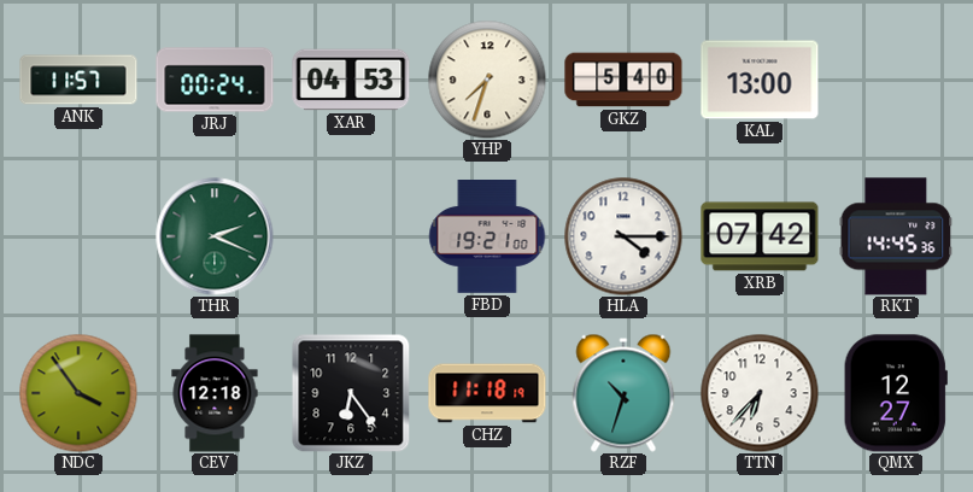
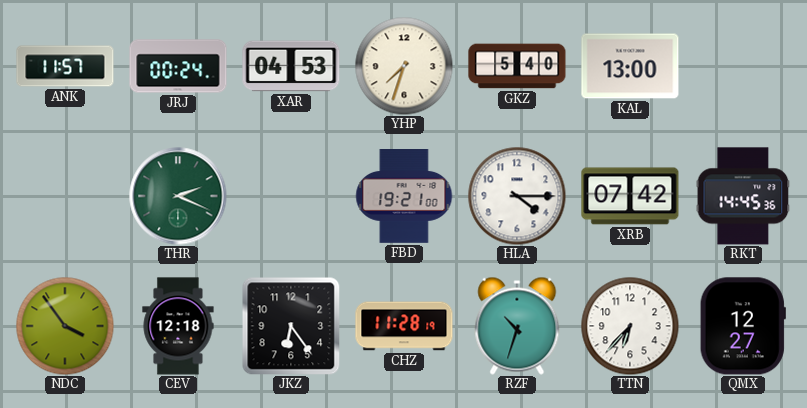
CHZ: 11:18 -> 11:28
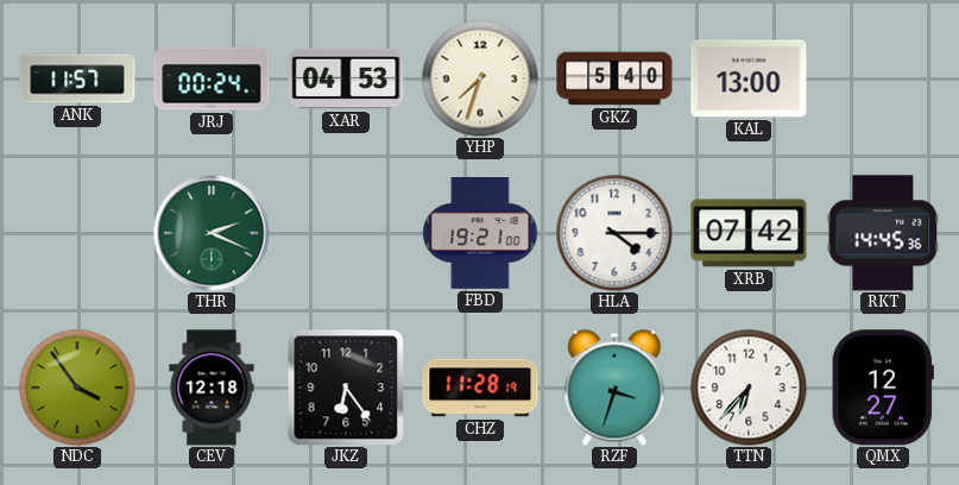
RZF: 10:33 -> 3:33
